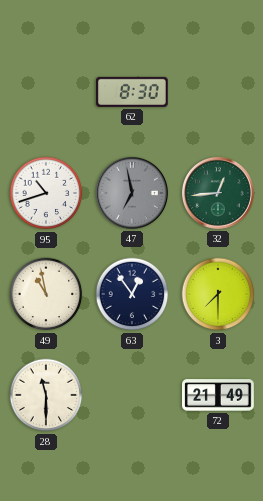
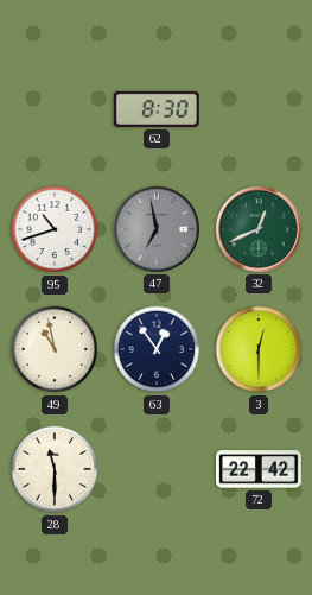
32: 12:44 -> 12:41
3: 7:30 -> 12:30
72: 21:49 -> 22:42
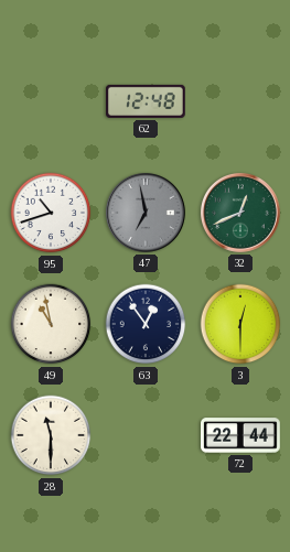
62: 8:30 -> 12:48
72: 22:42 -> 22:44
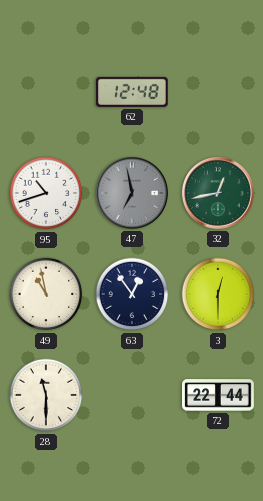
32: 12:41 -> 12:43
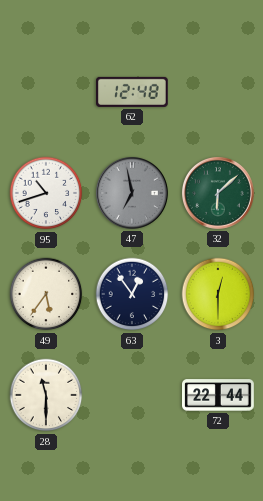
32: 12:43 -> 6:08
49: 10:58 -> 5:36
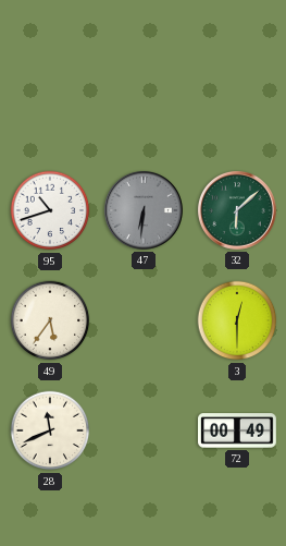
62: 12:48 -> none
47: 6:58 -> 6:31
63: 12:54 -> none
28: 11:30 -> 11:41
72: 22:44 -> 00:49
